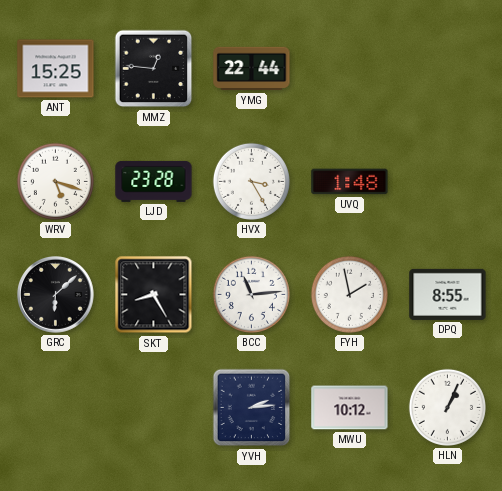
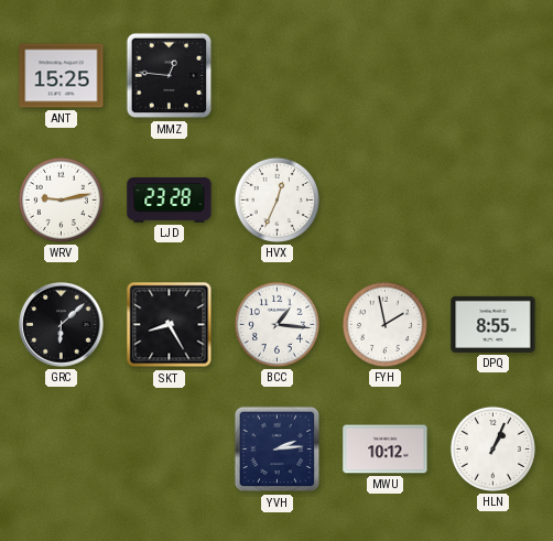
YMG: 22:44 -> none
WRV: 5:18 -> 9:13
HVX: 3:25 -> 12:34
UVQ: 1:48 -> none
BCC: 11:14 -> 1:16
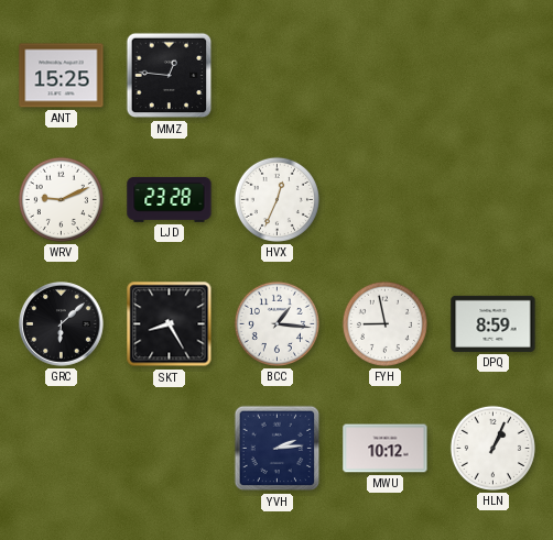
WRV: 9:13 -> 9:11
FYH: 1:58 -> 8:58
DPQ: 8:55 -> 8:59
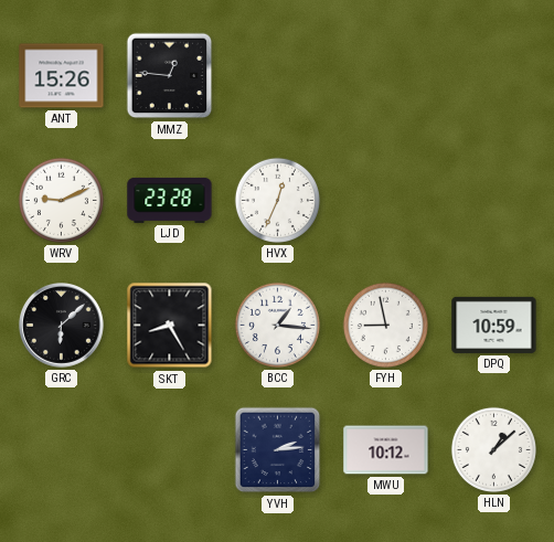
ANT: 15:25 -> 15:26
DPQ: 8:59 -> 10:59
HLN: 1:04 -> 1:08
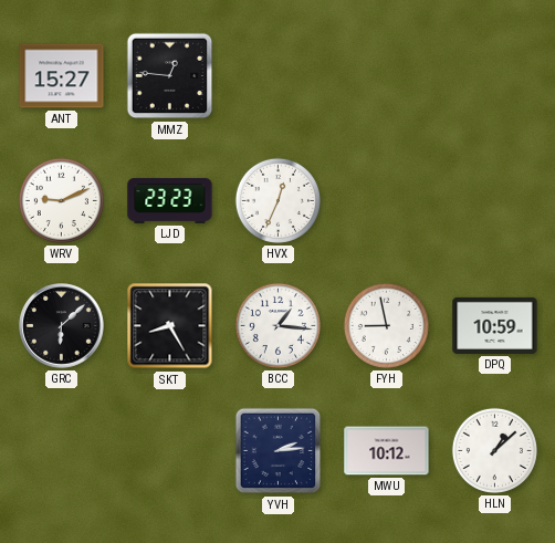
ANT: 15:26 -> 15:27
LJD: 23:28 -> 23:23
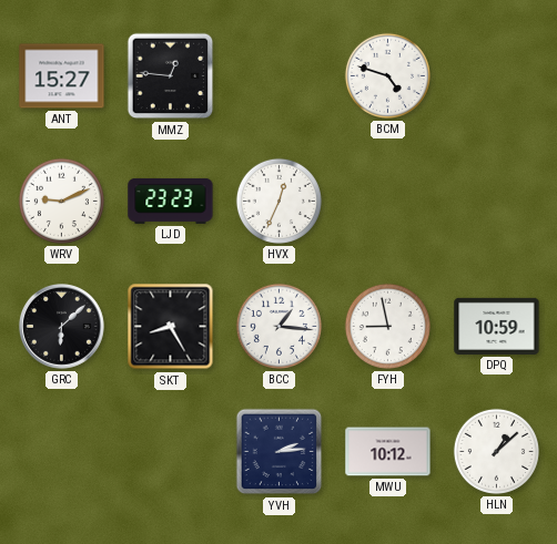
BCM: none -> 4:48
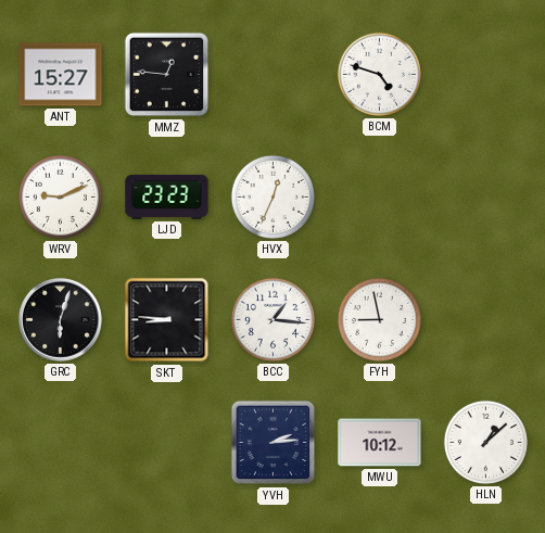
GRC: 6:08 -> 6:03
SKT: 8:25 -> 8:46
DPQ: 10:59 -> none
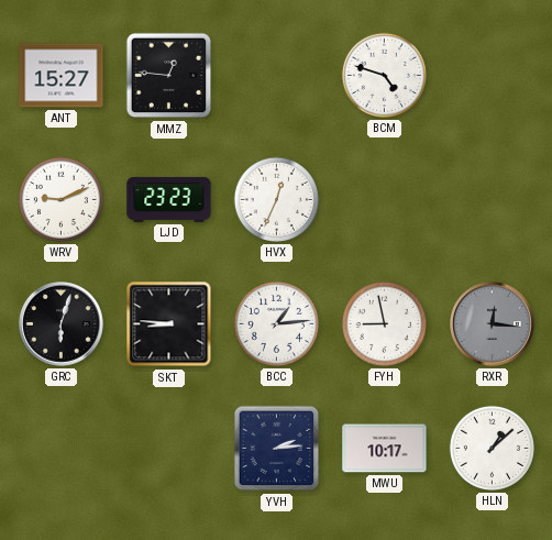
BCC: 1:16 -> 1:14
RXR: none -> 12:16
MWU: 10:12 -> 10:17
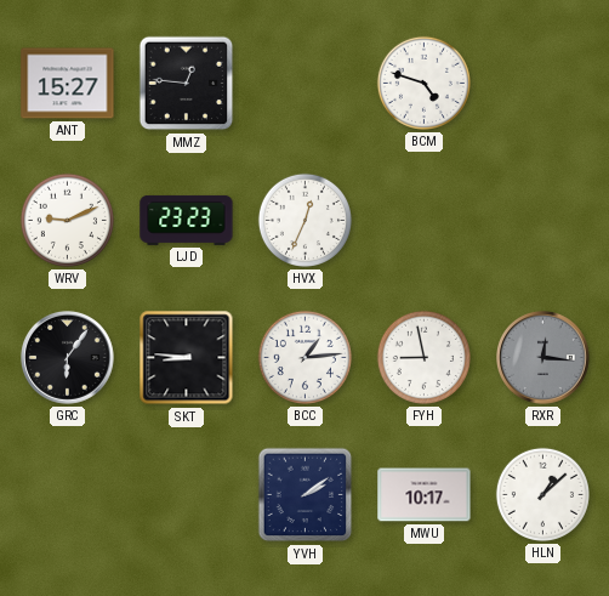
GRC: 6:03 -> 6:06
YVH: 2:14 -> 2:09
